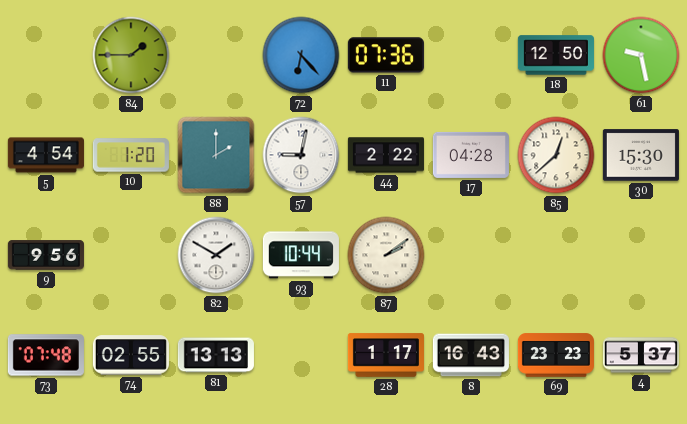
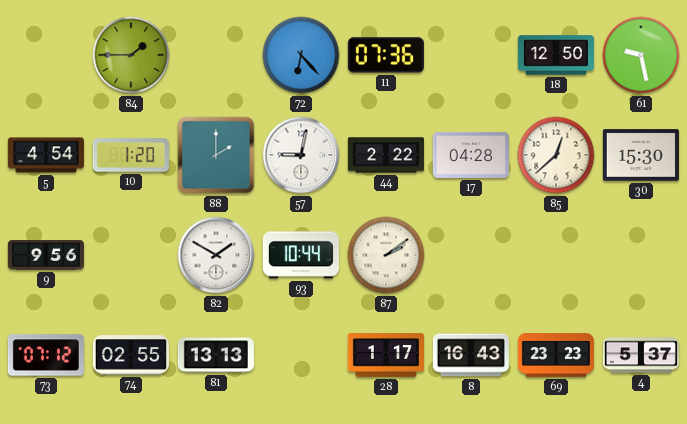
73: 07:48 -> 07:12
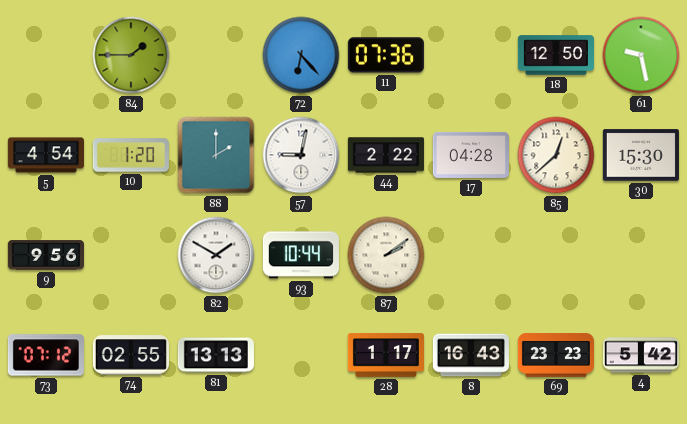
4: 5:37 -> 5:42
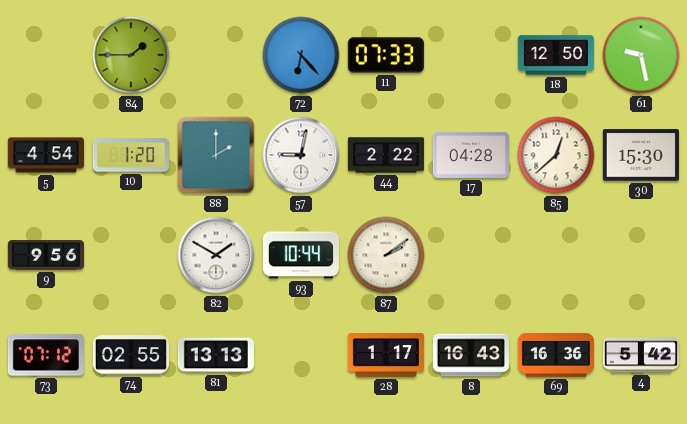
11: 07:36 -> 07:33
69: 23:23 -> 16:36
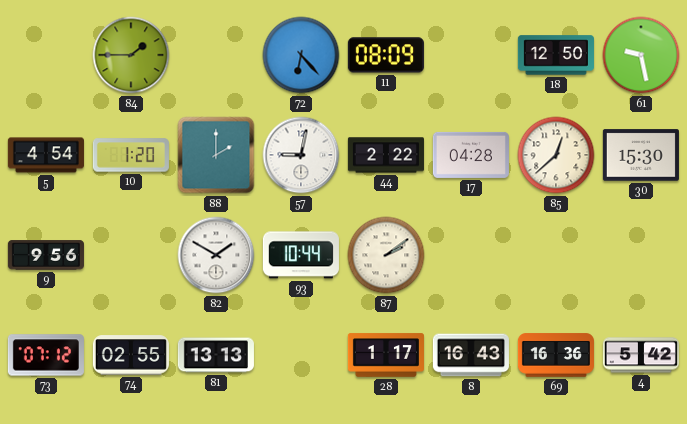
11: 07:33 -> 08:09
